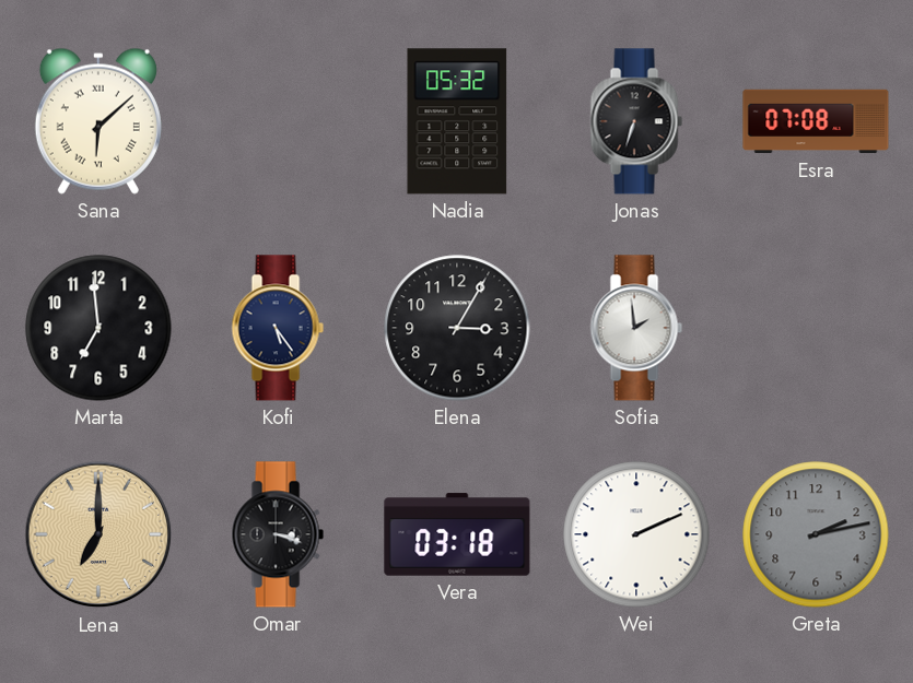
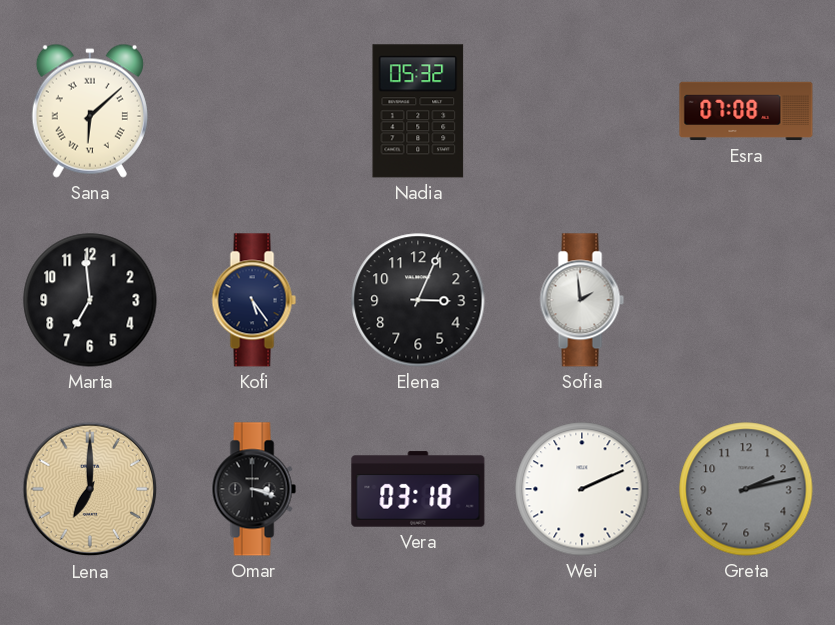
Jonas: 6:33 -> none
Elena: 3:05 -> 3:04
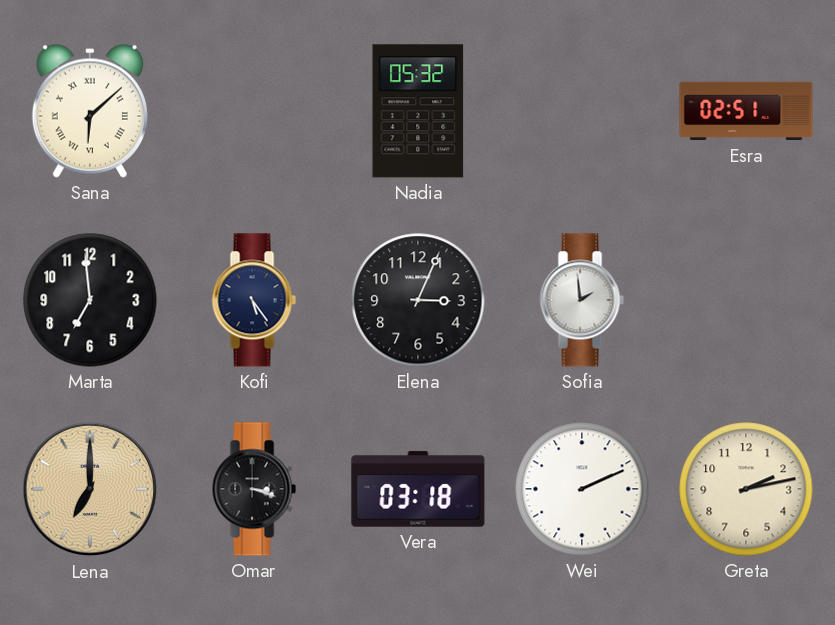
Esra: 07:08 -> 02:51
Greta dial: grey -> cream
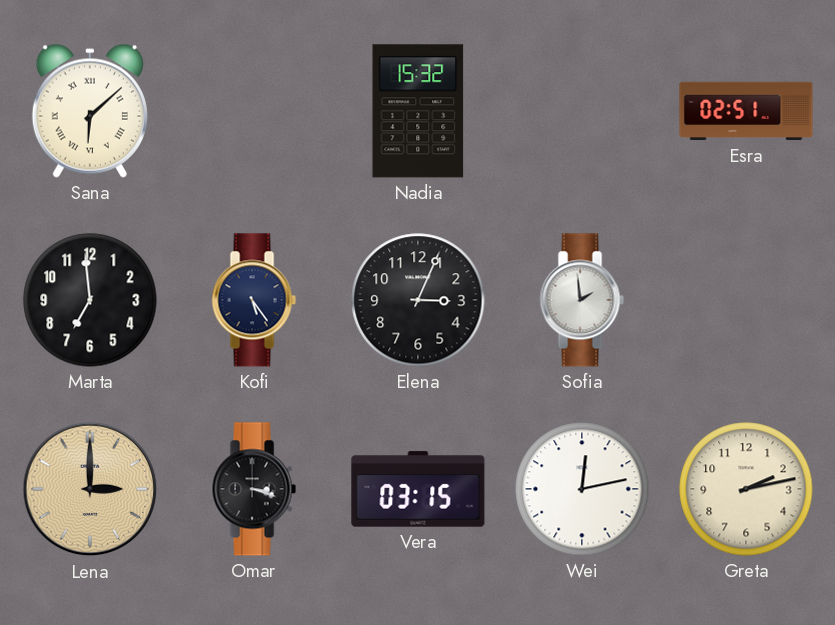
Nadia: 05:32 -> 15:32
Lena: 7:00 -> 3:00
Vera: 03:18 -> 03:15
Wei: 2:11 -> 12:13
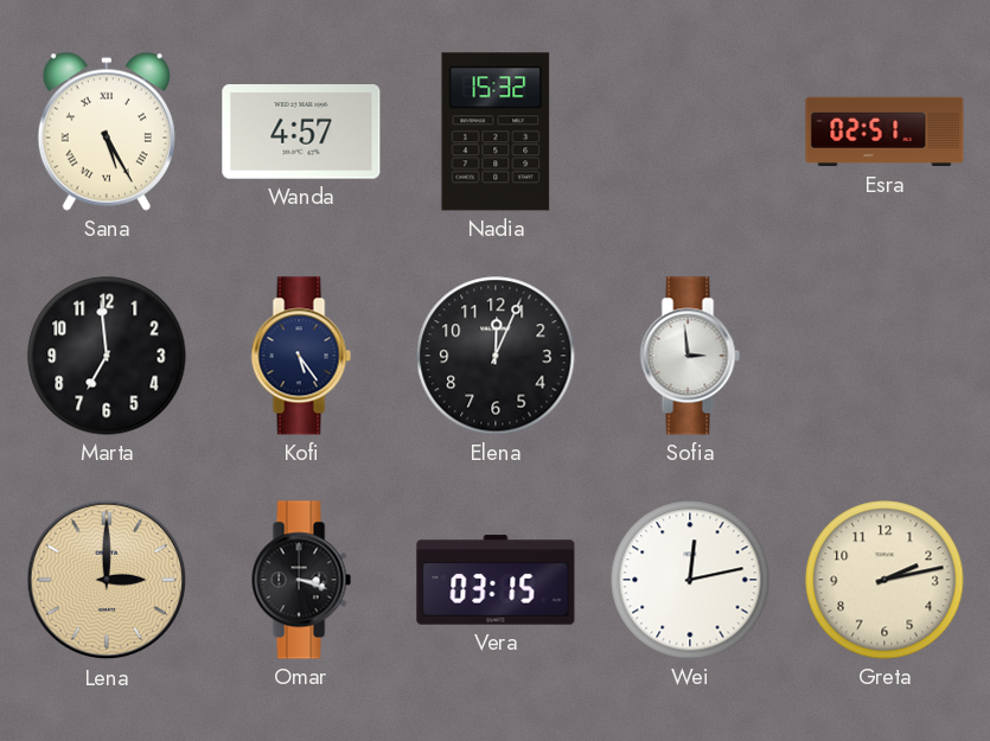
Sana: 6:08 -> 5:25
Wanda: none -> 4:57
Elena: 3:04 -> 12:04
Sofia: 1:59 -> 2:59
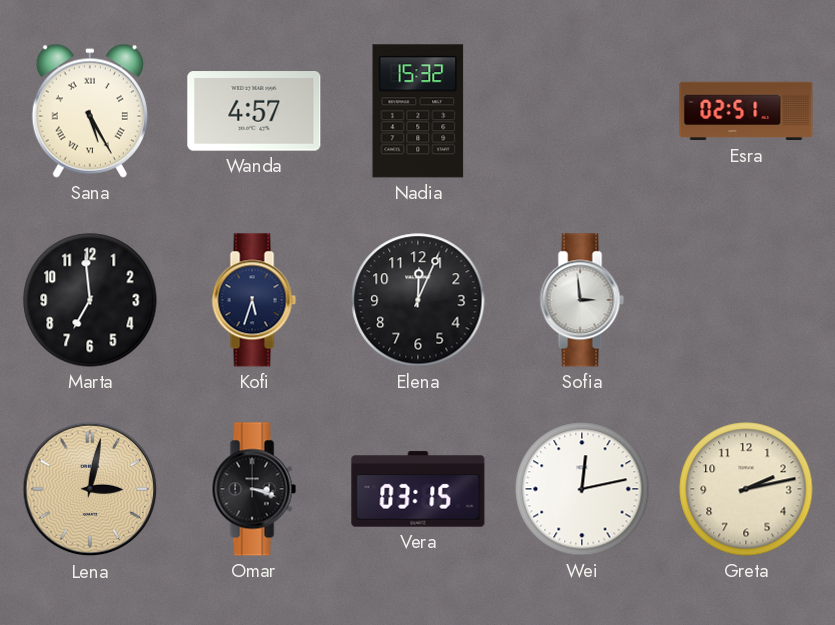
Kofi: 5:24 -> 5:33
Lena: 3:00 -> 3:02
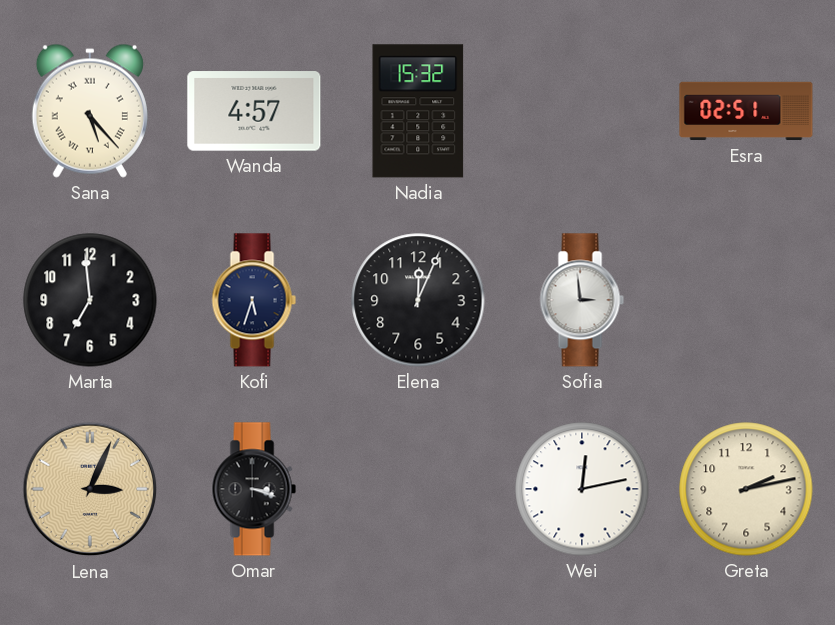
Sana: 5:25 -> 5:23
Lena: 3:02 -> 3:04
Vera: 03:15 -> none
